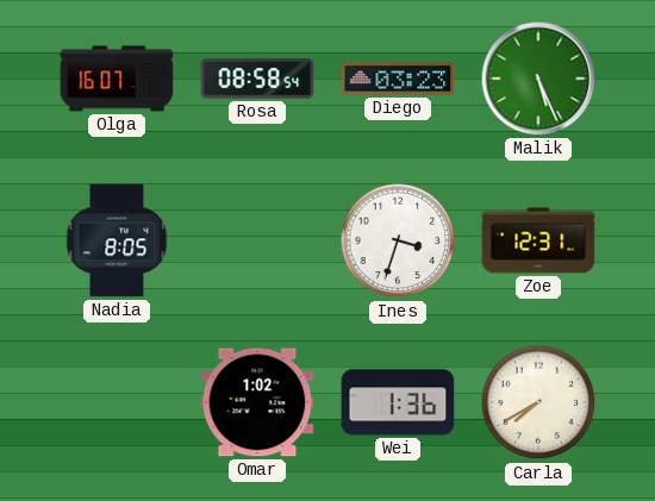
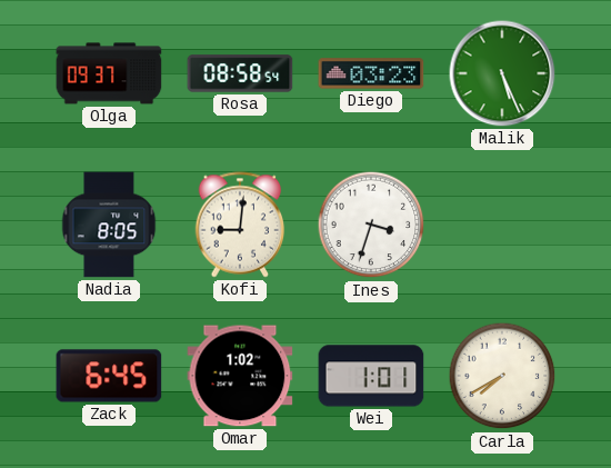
Olga: 16:07 -> 09:37
Kofi: none -> 9:01
Zoe: 12:31 -> none
Zack: none -> 6:45
Wei: 1:36 -> 1:01
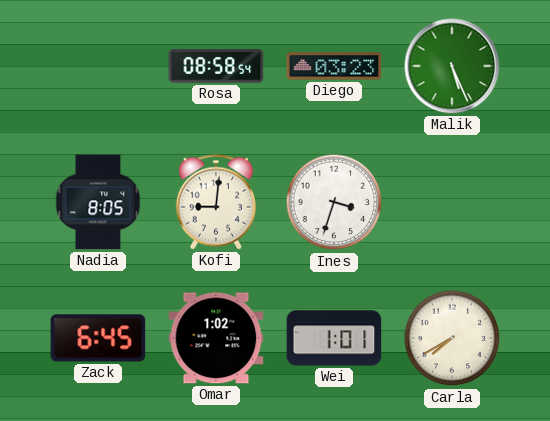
Olga: 09:37 -> none
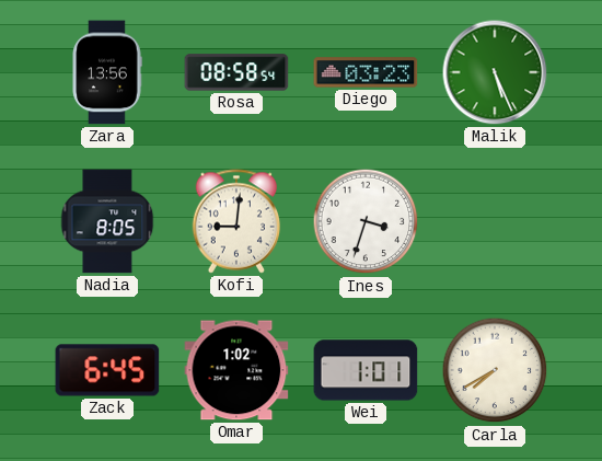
Zara: none -> 13:56
